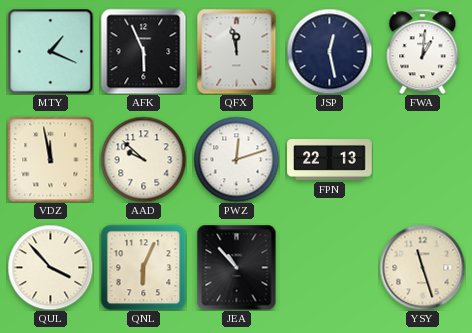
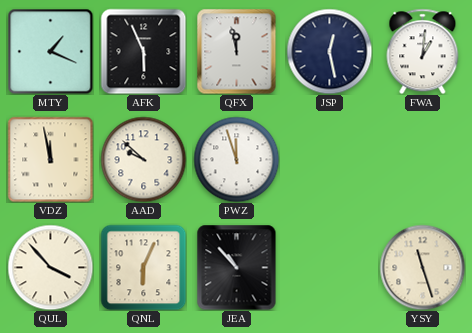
PWZ: 12:12 -> 11:57
FPN: 22:13 -> none
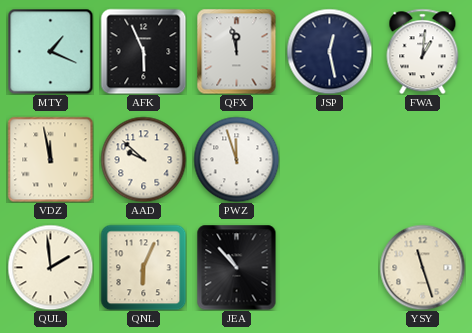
QUL: 3:53 -> 1:59
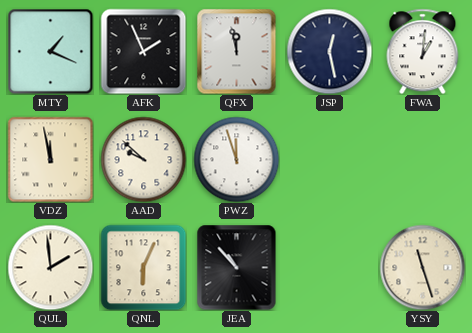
AFK: 5:56 -> 1:56
